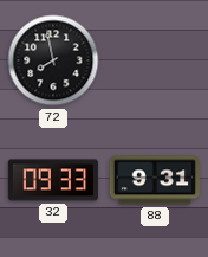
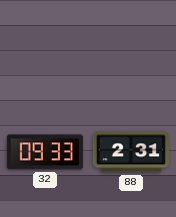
72: 7:58 -> none
88: 9:31 -> 2:31
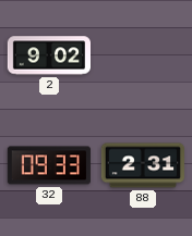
2: none -> 9:02
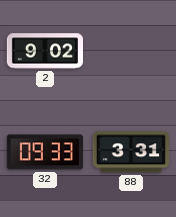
88: 2:31 -> 3:31
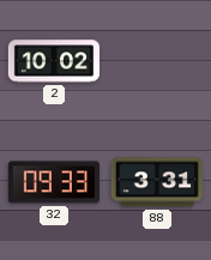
2: 9:02 -> 10:02
